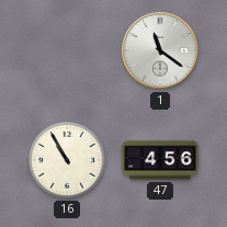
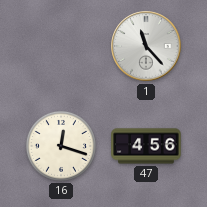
1: 11:21 -> 11:23
16: 10:55 -> 12:18
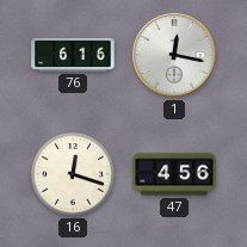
76: none -> 6:16
1: 11:23 -> 12:17
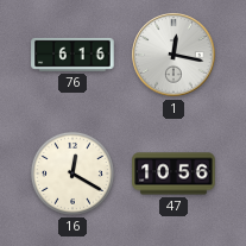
16: 12:18 -> 12:20
47: 4:56 -> 10:56
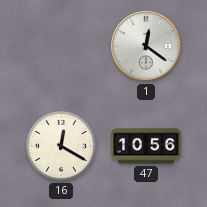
76: 6:16 -> none
1: 12:17 -> 12:21
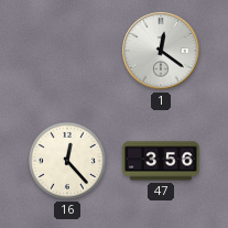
16: 12:20 -> 12:23
47: 10:56 -> 3:56
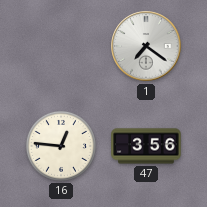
1: 12:21 -> 7:21
16: 12:23 -> 12:46
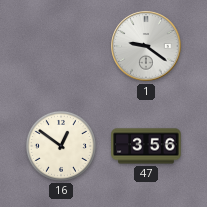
1: 7:21 -> 9:21
16: 12:46 -> 12:51
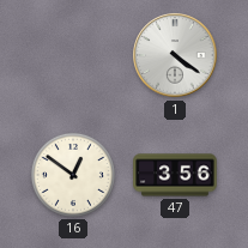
1: 9:21 -> 4:21
